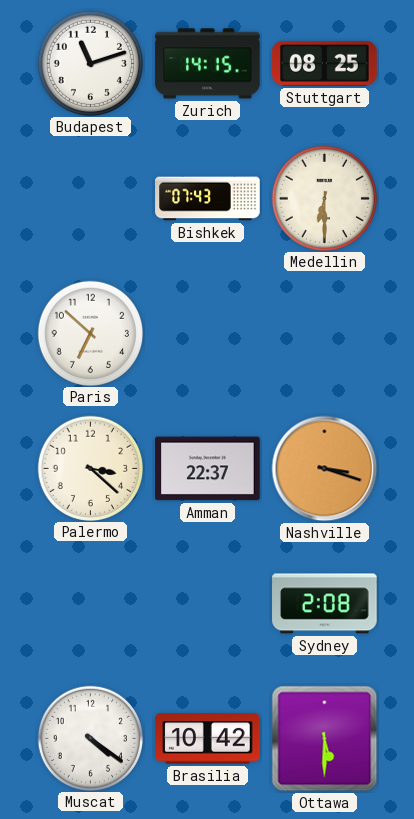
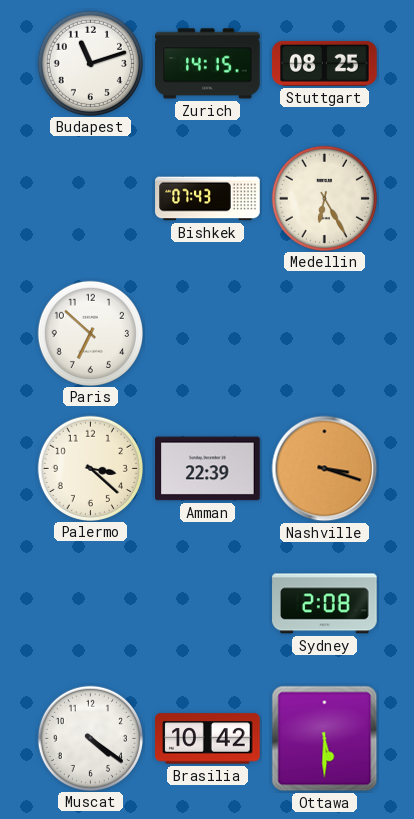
Medellin: 6:30 -> 6:25
Amman: 22:37 -> 22:39
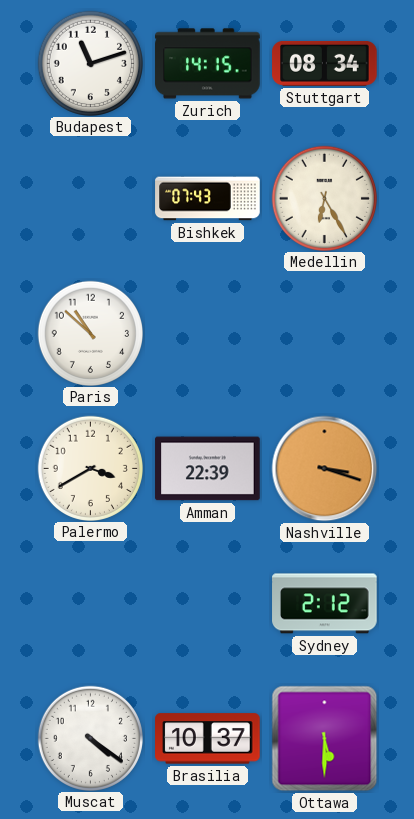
Stuttgart: 08:25 -> 08:34
Paris: 6:52 -> 10:52
Palermo: 3:22 -> 3:40
Sydney: 2:08 -> 2:12
Brasilia: 10:42 -> 10:37
